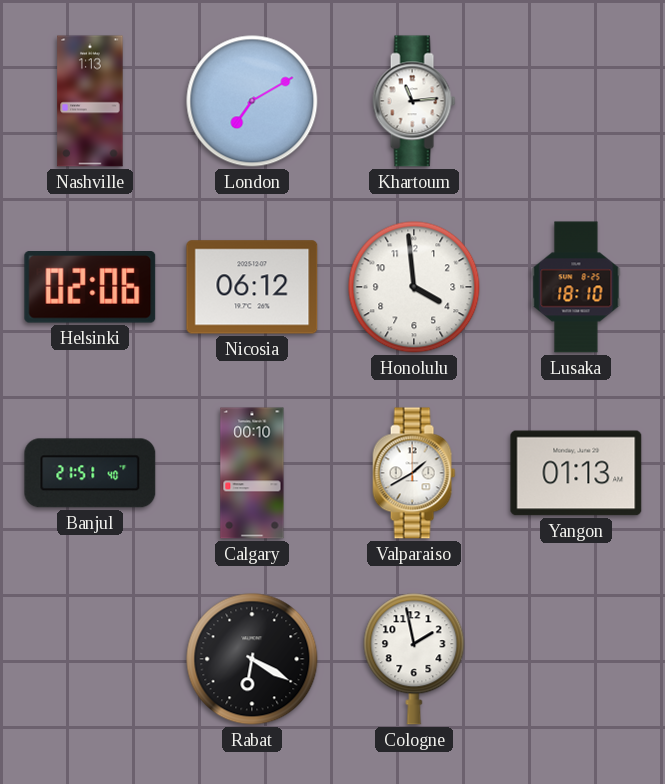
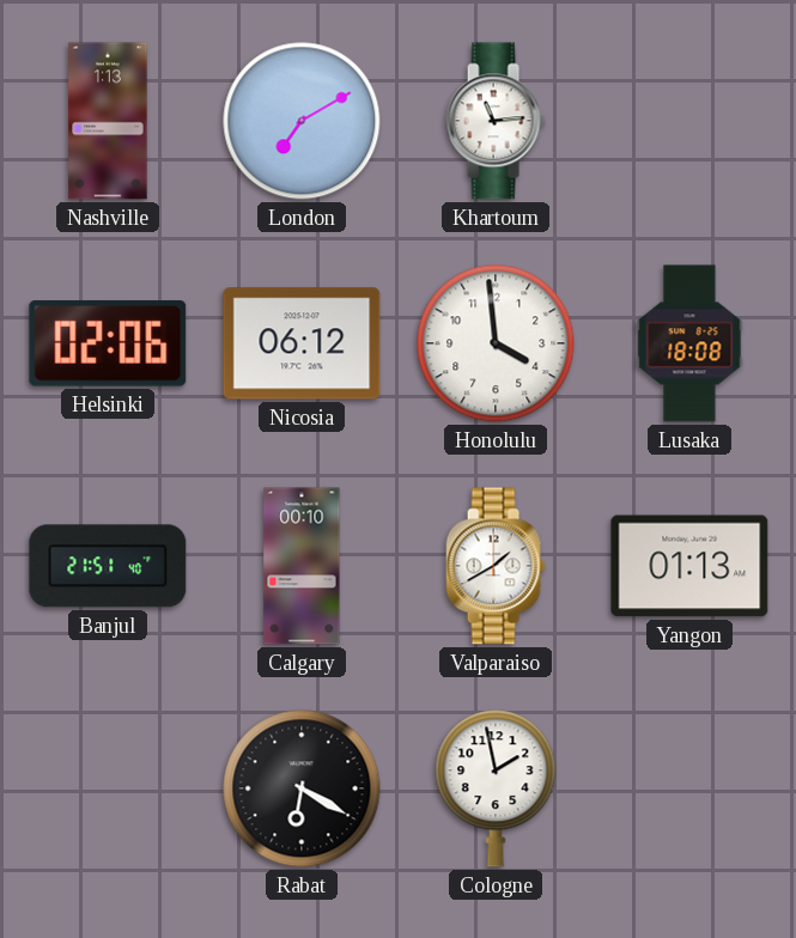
Lusaka: 18:10 -> 18:08
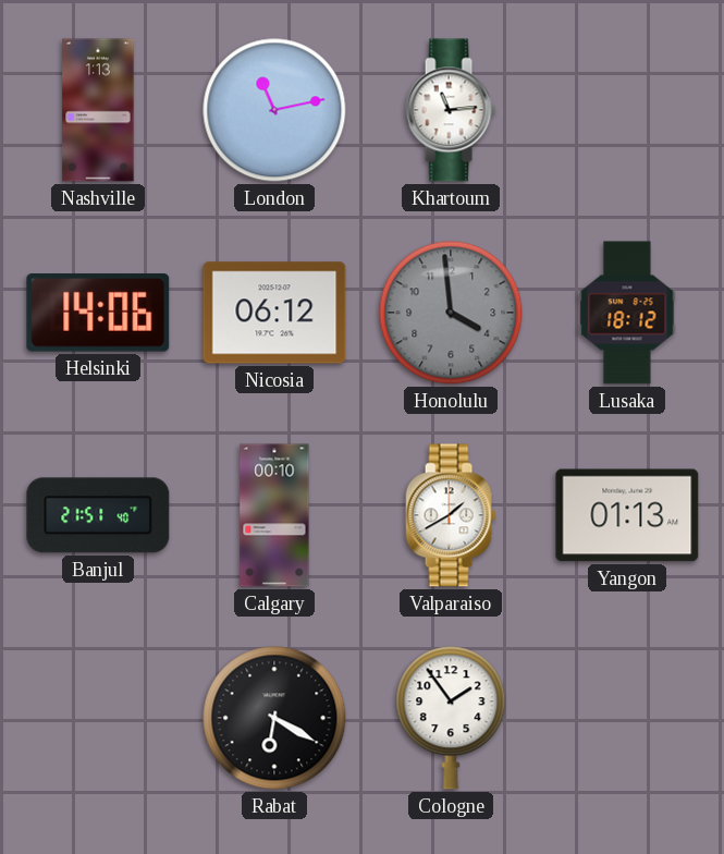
London: 7:10 -> 11:13
Helsinki: 02:06 -> 14:06
Honolulu dial: white -> grey
Lusaka: 18:08 -> 18:12
Cologne: 1:58 -> 1:54
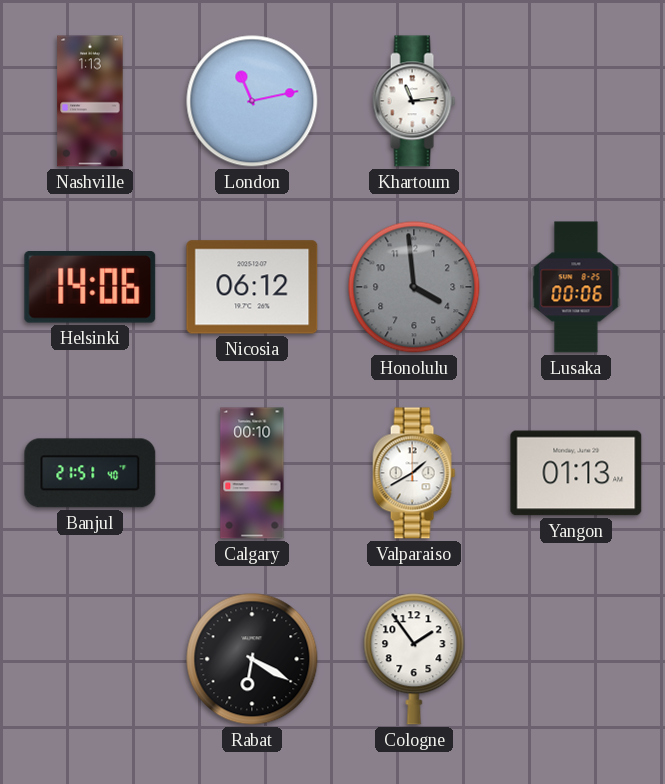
Lusaka: 18:12 -> 00:06
